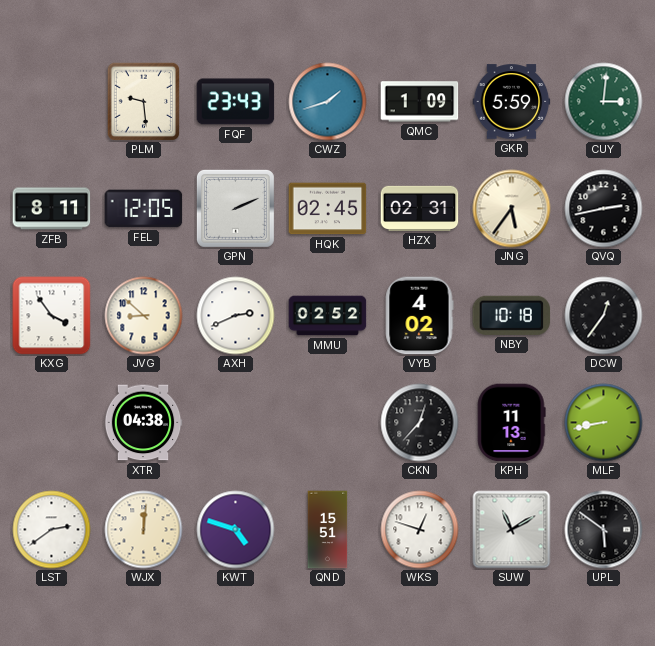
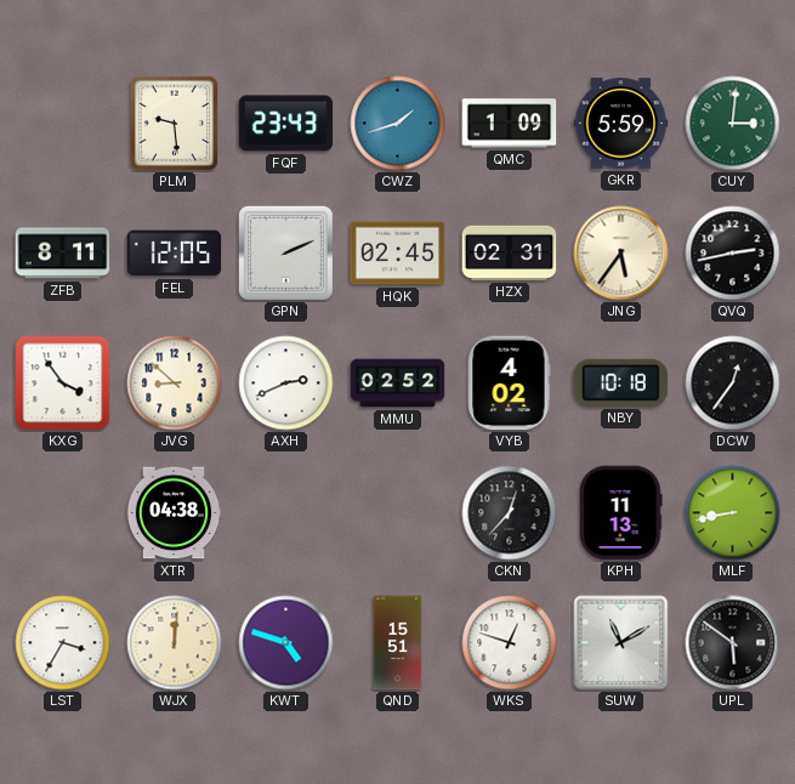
LST: 2:39 -> 3:35
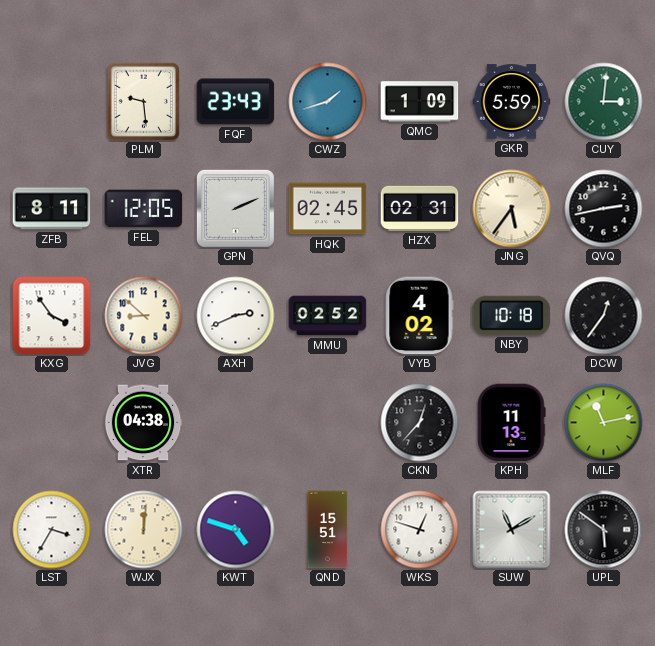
MLF: 8:43 -> 11:13
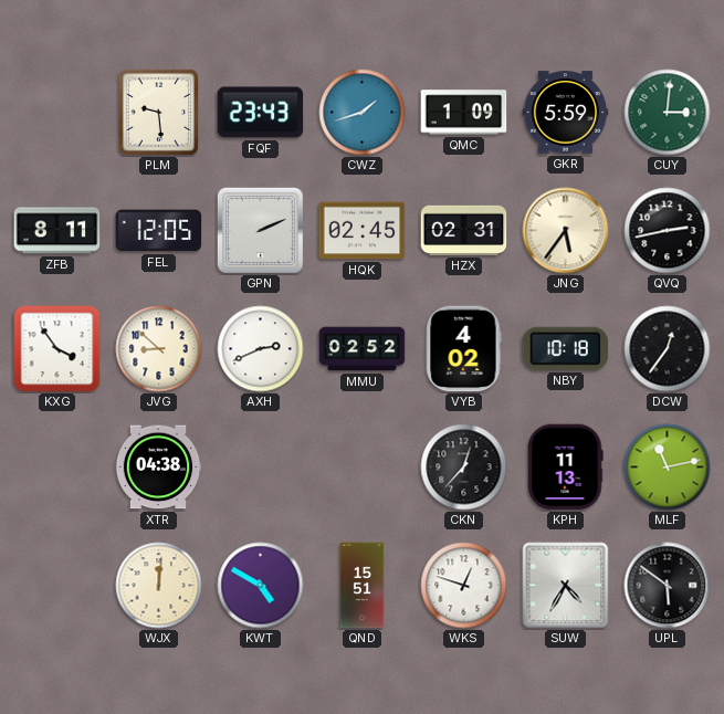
LST: 3:35 -> none
KWT: 4:48 -> 4:50
SUW: 11:10 -> 4:35
